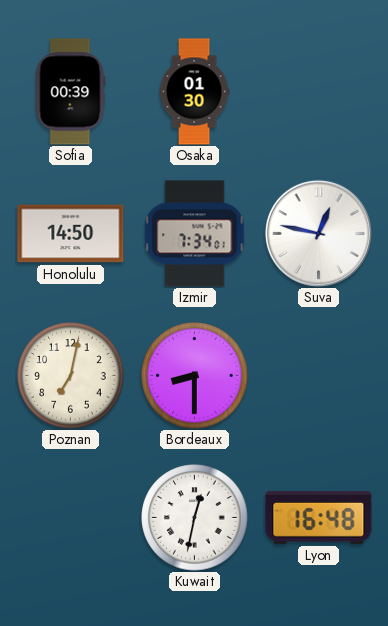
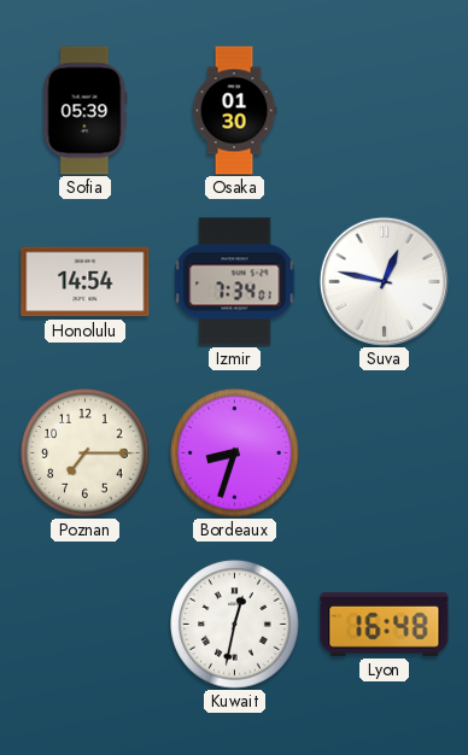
Sofia: 00:39 -> 05:39
Honolulu: 14:50 -> 14:54
Poznan: 7:02 -> 7:15
Bordeaux: 8:30 -> 8:33
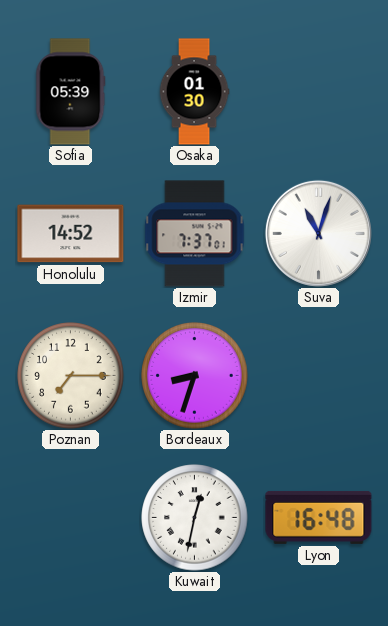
Honolulu: 14:54 -> 14:52
Izmir: 7:34 -> 7:37
Suva: 12:47 -> 11:03
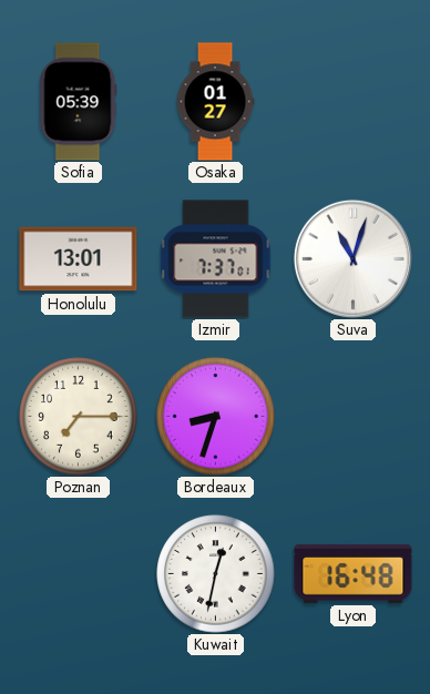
Osaka: 01:30 -> 01:27
Honolulu: 14:52 -> 13:01
